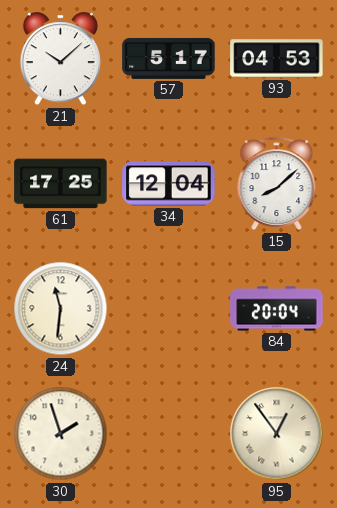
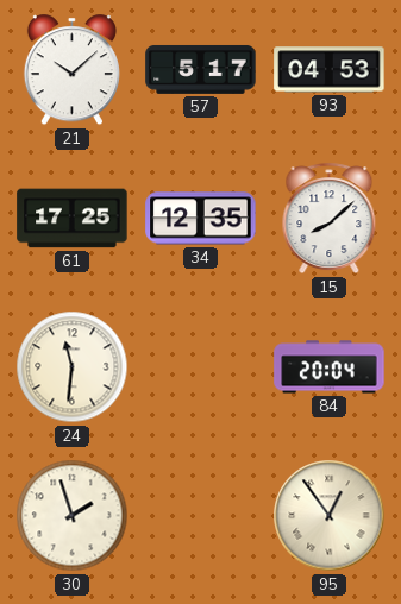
34: 12:04 -> 12:35
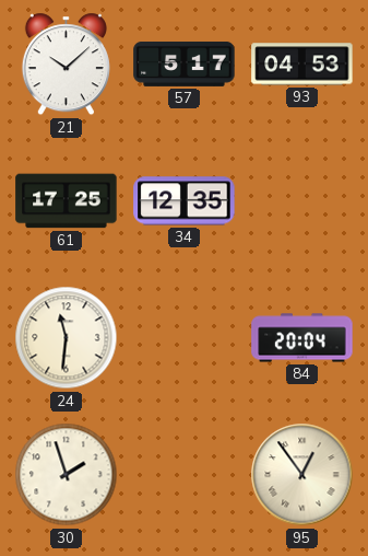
15: 8:08 -> none
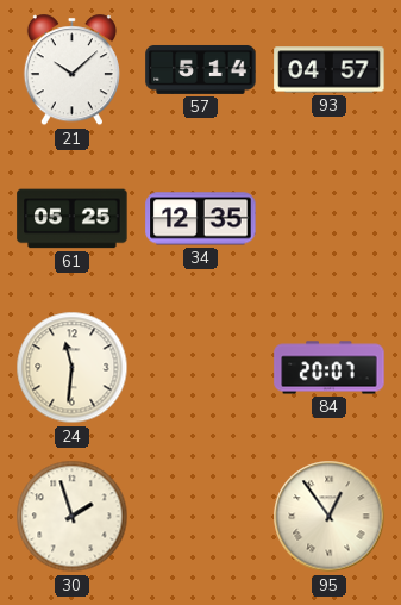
57: 5:17 -> 5:14
93: 04:53 -> 04:57
61: 17:25 -> 05:25
84: 20:04 -> 20:07
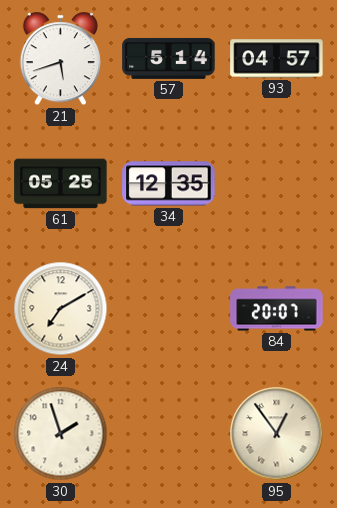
21: 10:08 -> 5:42
24: 11:31 -> 7:10
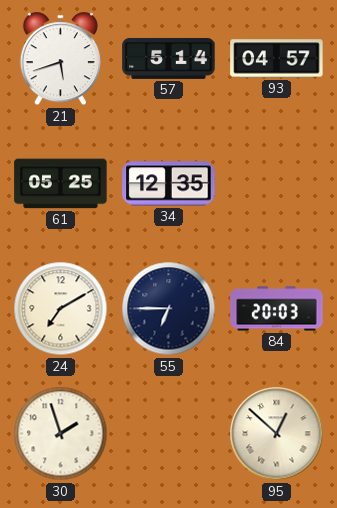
55: none -> 6:45
84: 20:07 -> 20:03
95: 12:54 -> 12:52
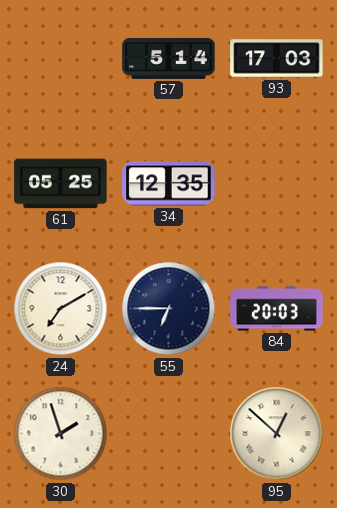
21: 5:42 -> none
93: 04:57 -> 17:03
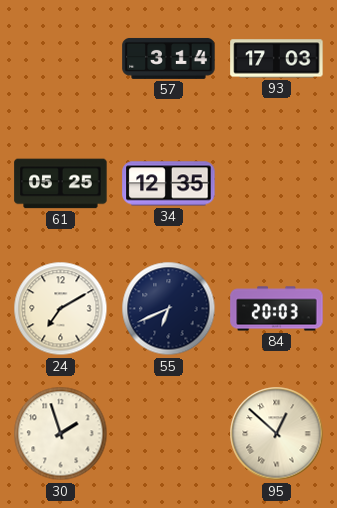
57: 5:14 -> 3:14
55: 6:45 -> 6:41
